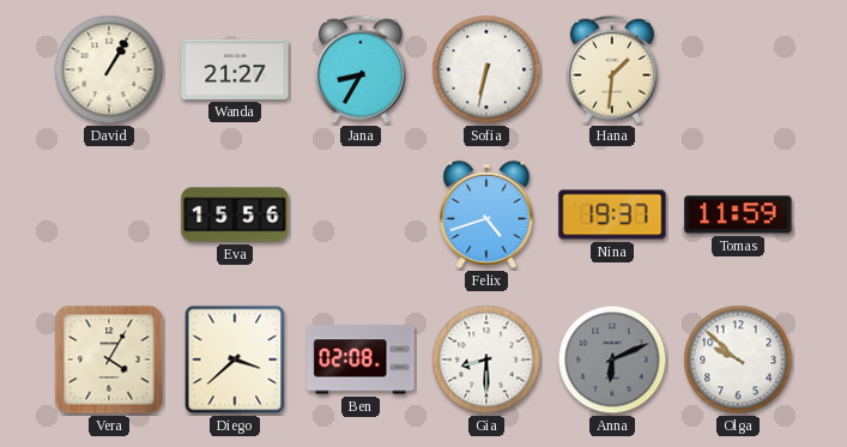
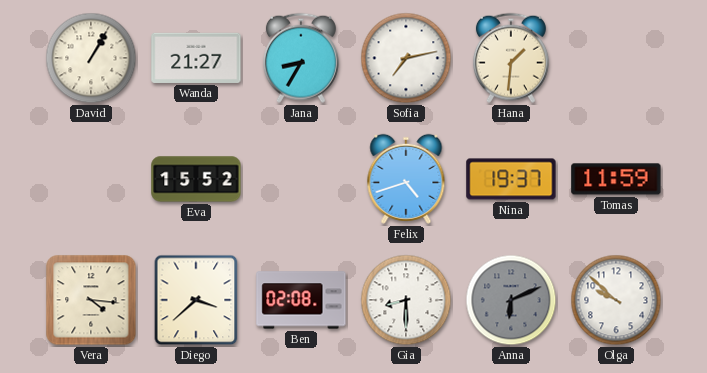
Sofia: 6:32 -> 7:13
Eva: 15:56 -> 15:52
Vera: 4:05 -> 4:16
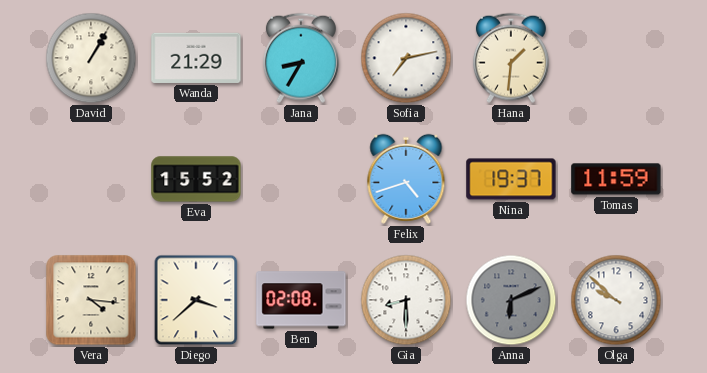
Wanda: 21:27 -> 21:29
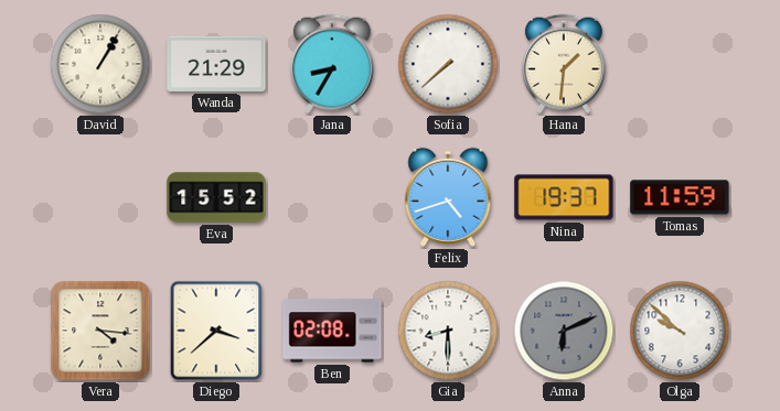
Sofia: 7:13 -> 7:38
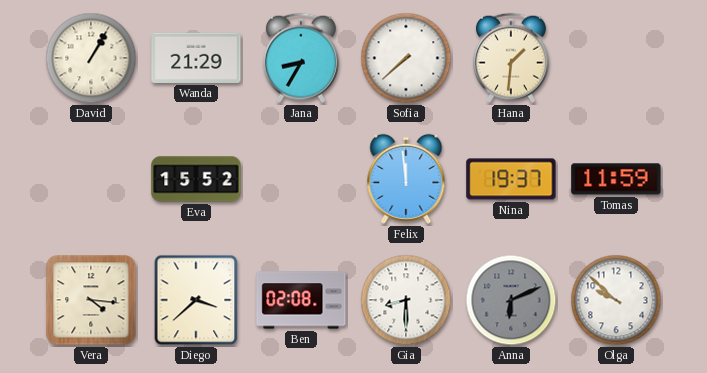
Felix: 4:42 -> 11:59
